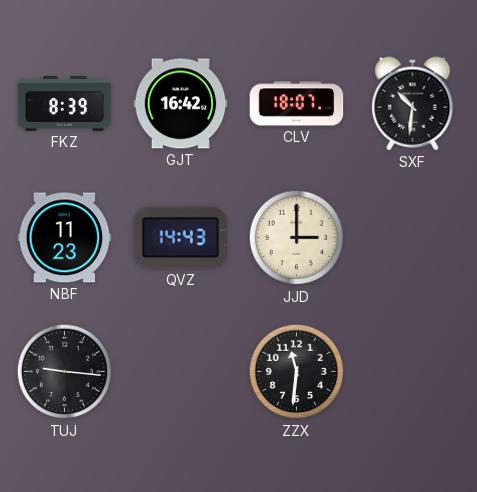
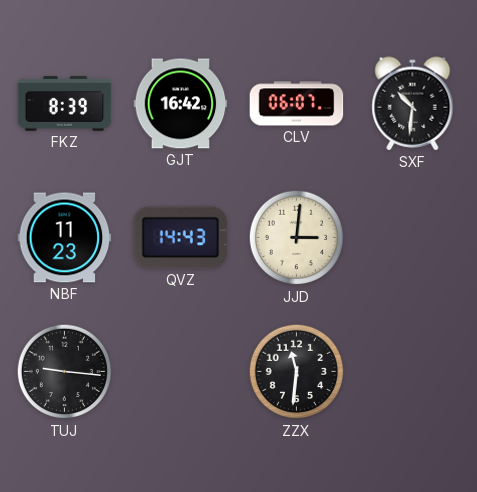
CLV: 18:07 -> 06:07
JJD: 3:00 -> 3:01
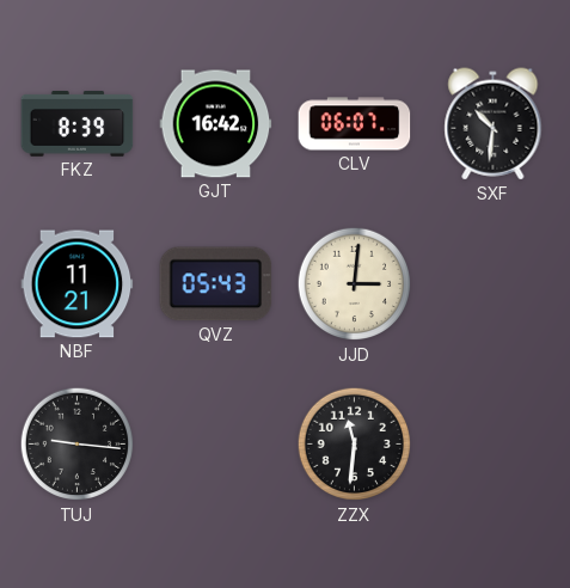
NBF: 11:23 -> 11:21
QVZ: 14:43 -> 05:43
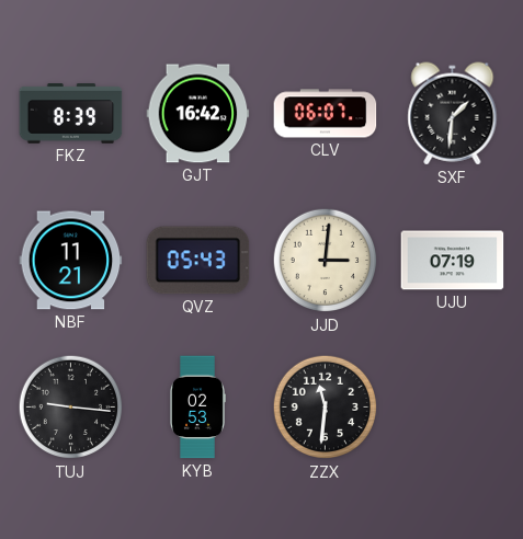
SXF: 10:31 -> 1:31
UJU: none -> 07:19
KYB: none -> 02:53
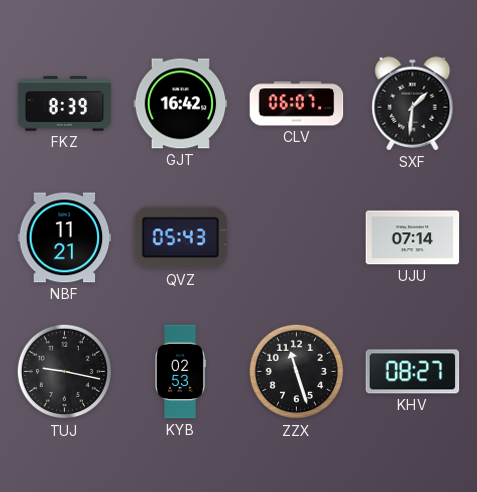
JJD: 3:01 -> none
UJU: 07:19 -> 07:14
TUJ: 9:16 -> 9:17
ZZX: 11:31 -> 11:27
KHV: none -> 08:27
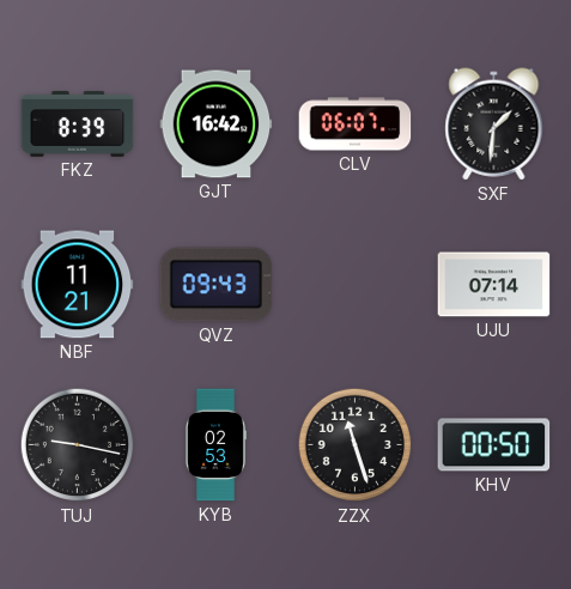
QVZ: 05:43 -> 09:43
KHV: 08:27 -> 00:50
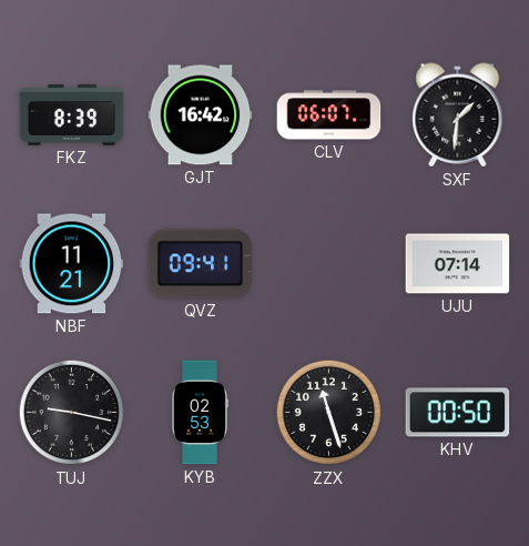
QVZ: 09:43 -> 09:41
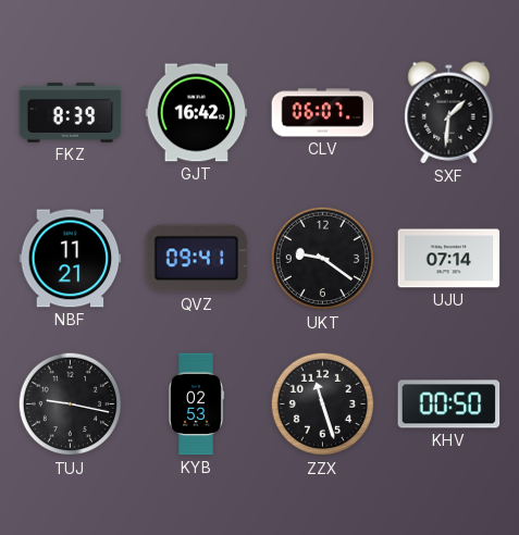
UKT: none -> 9:21
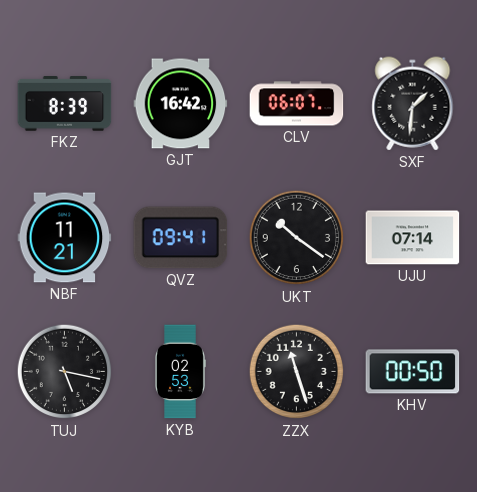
UKT: 9:21 -> 10:21
TUJ: 9:17 -> 5:17
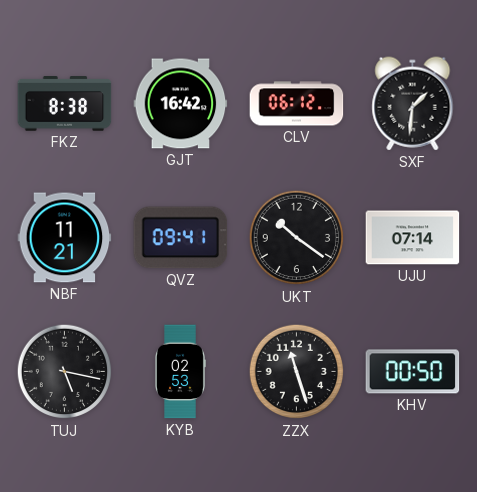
FKZ: 8:39 -> 8:38
CLV: 06:07 -> 06:12
